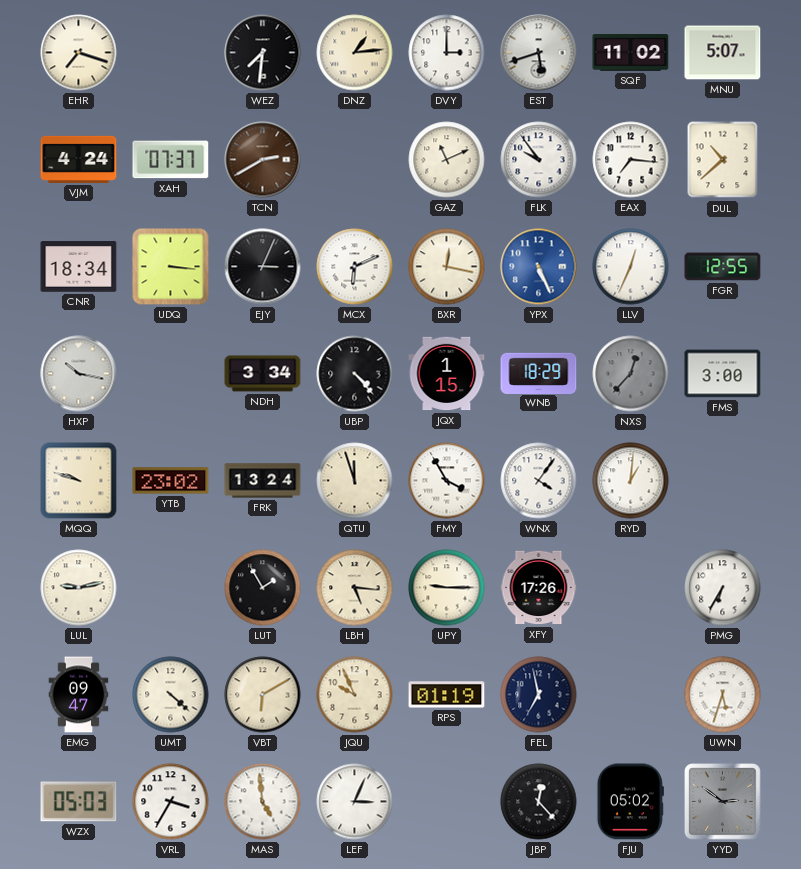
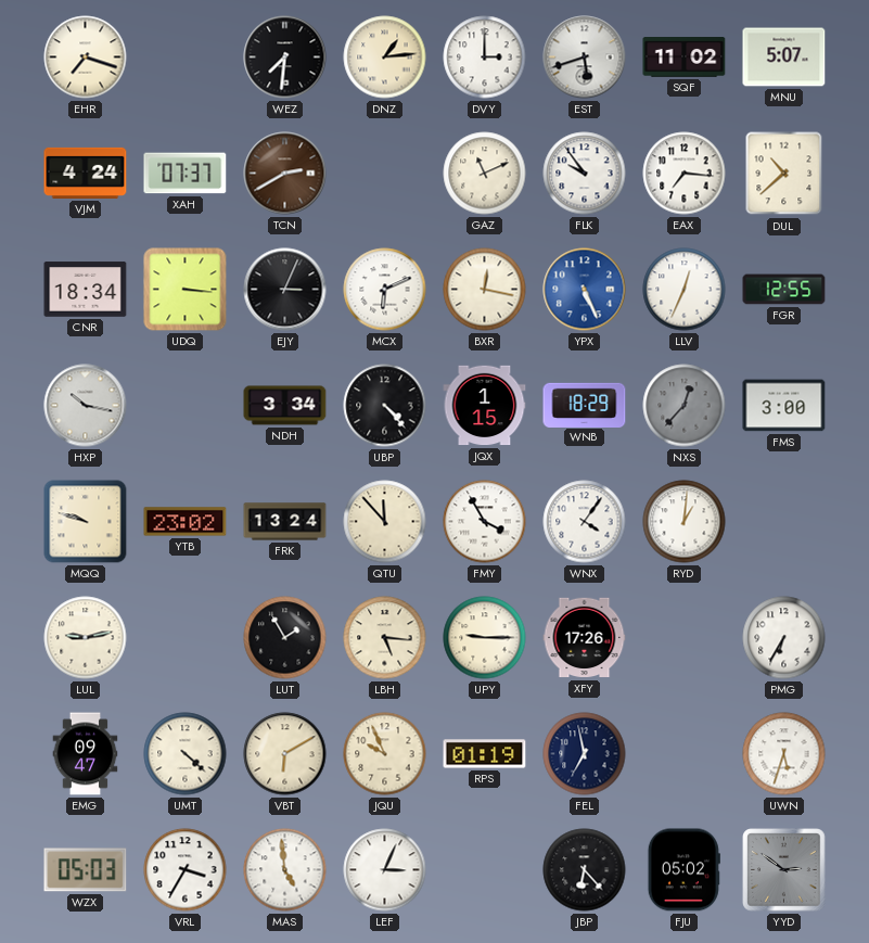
QTU: 11:57 -> 11:53
JBP: 12:23 -> 6:23
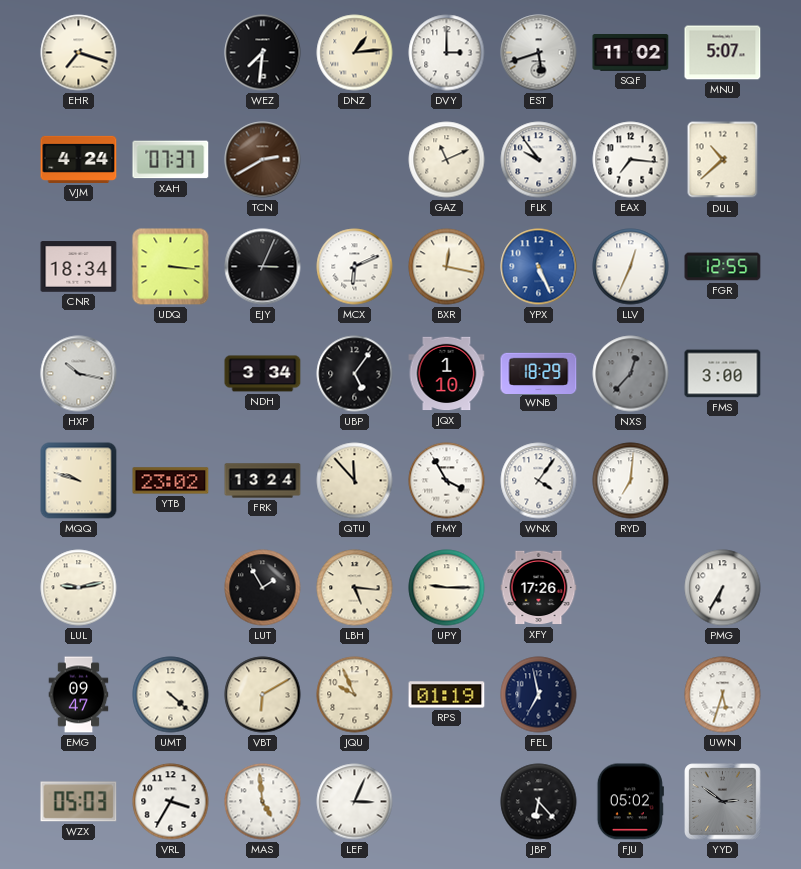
UBP: 4:23 -> 5:06
JQX: 1:15 -> 1:10
RYD: 1:01 -> 7:01
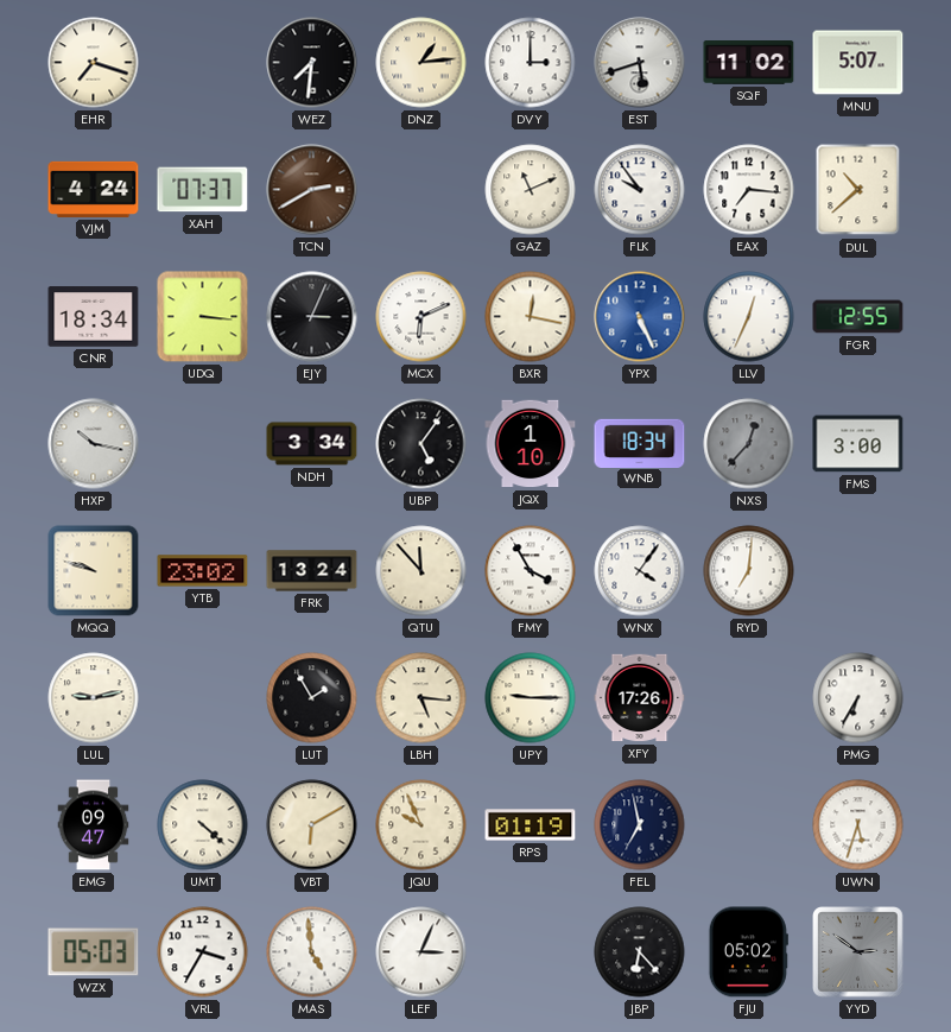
WNB: 18:29 -> 18:34
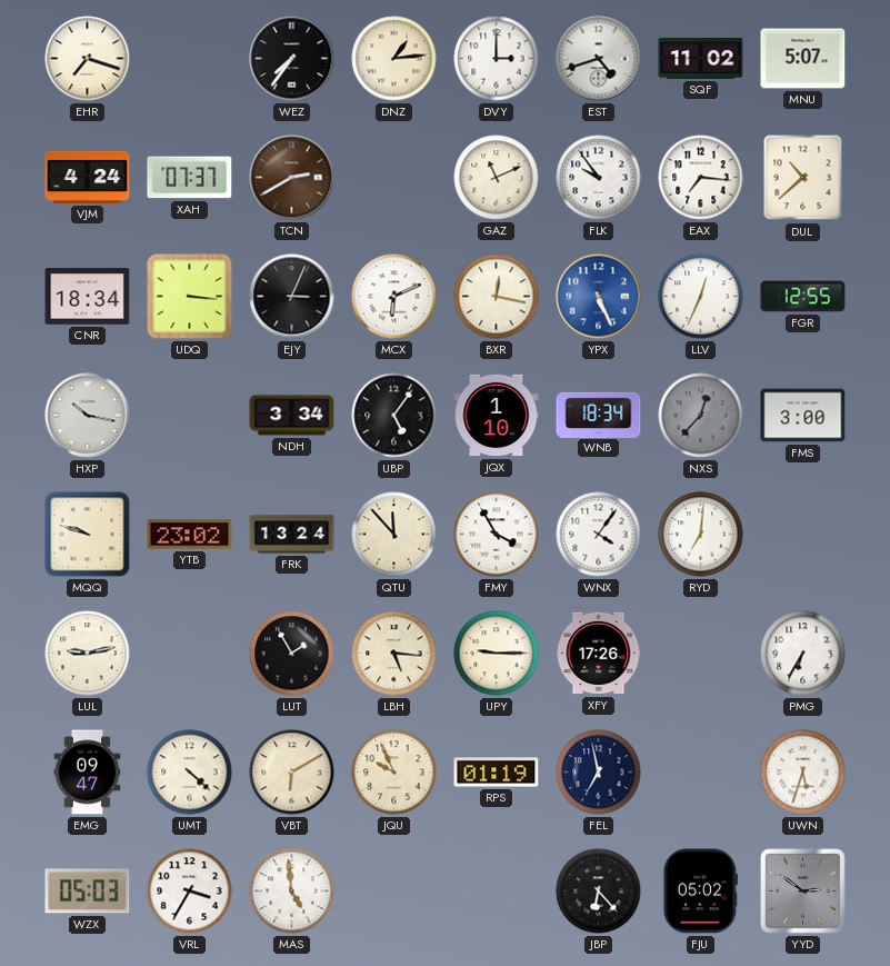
WEZ: 7:31 -> 7:36
EST: 5:42 -> 4:42
LEF: 3:04 -> none
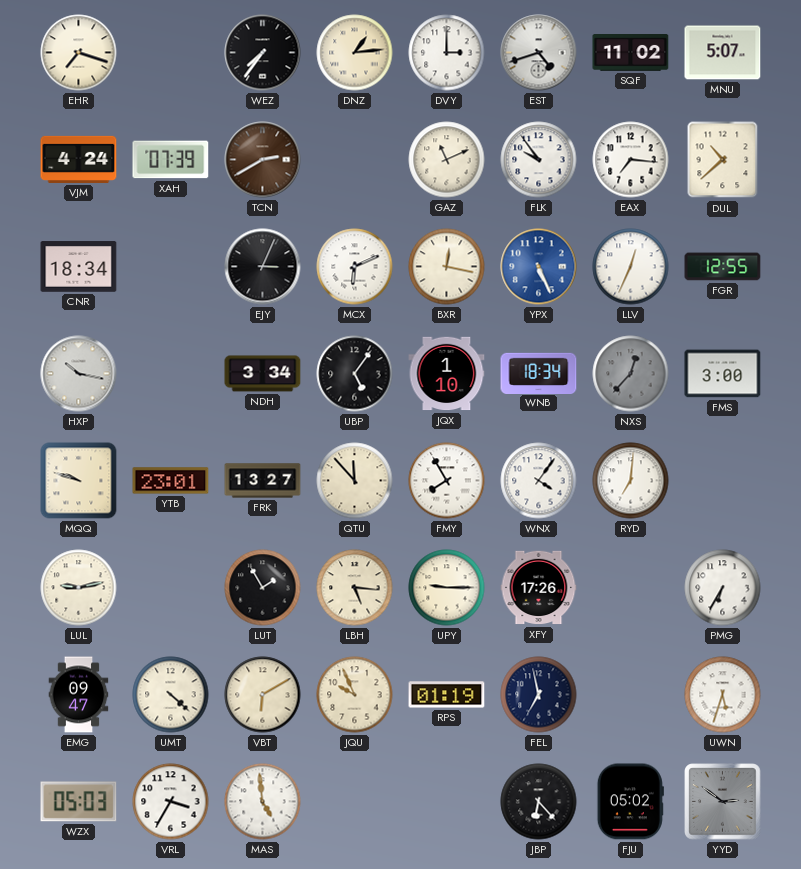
XAH: 07:37 -> 07:39
UDQ: 3:16 -> none
YTB: 23:02 -> 23:01
FRK: 13:24 -> 13:27
FMY: 3:55 -> 7:55
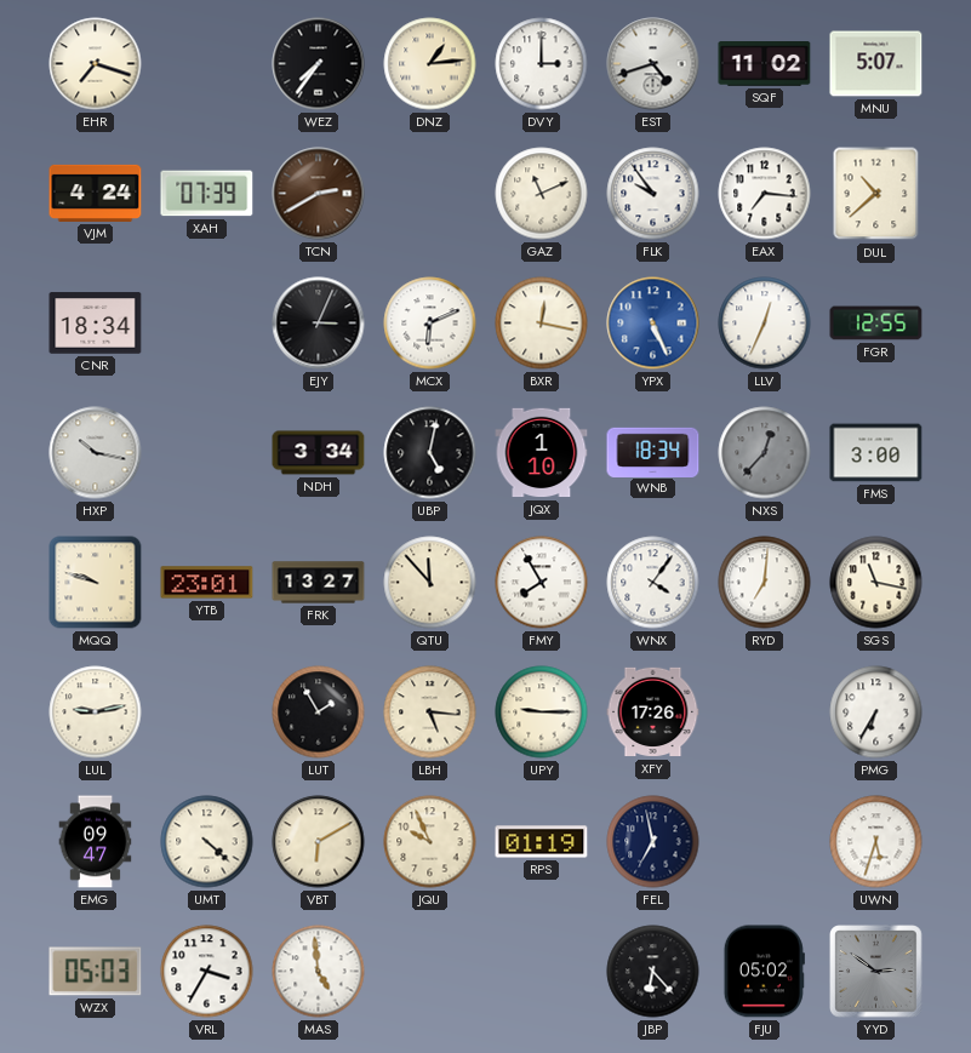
UBP: 5:06 -> 5:02
SGS: none -> 11:17
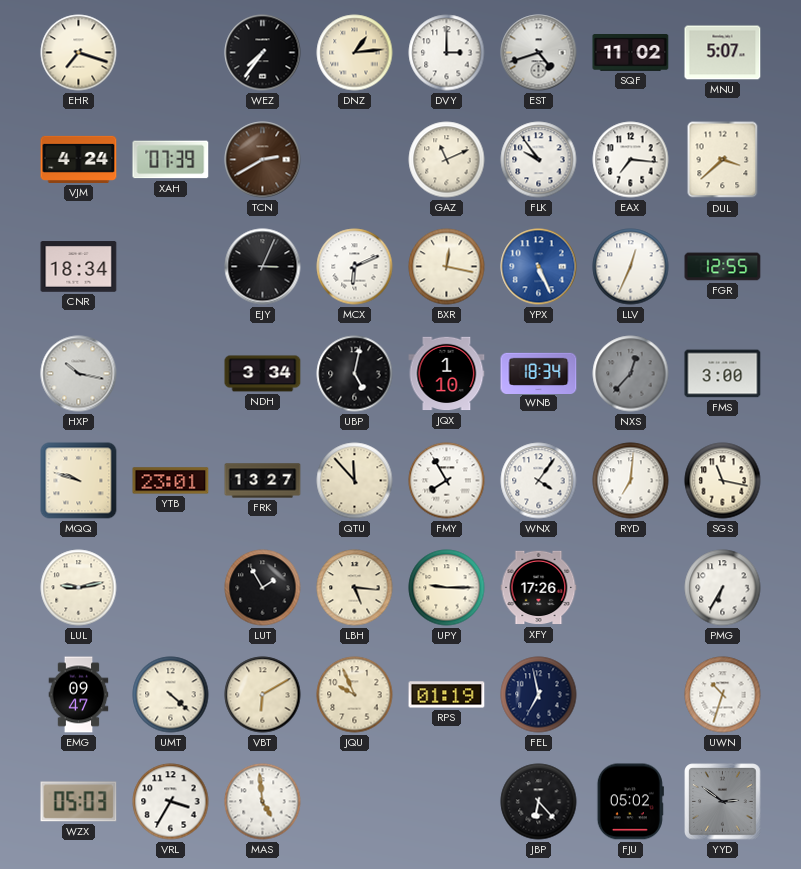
DUL: 10:38 -> 3:38
UWN: 5:33 -> 10:33
